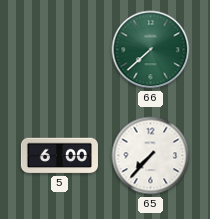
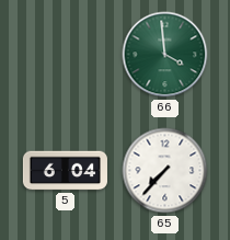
66: 7:38 -> 3:59
5: 6:00 -> 6:04
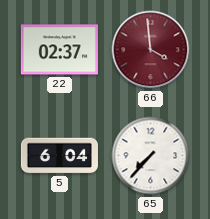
22: none -> 02:37
66 dial: green -> burgundy
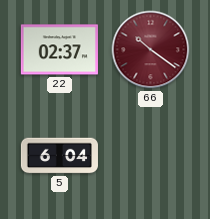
66: 3:59 -> 10:21
65: 7:37 -> none
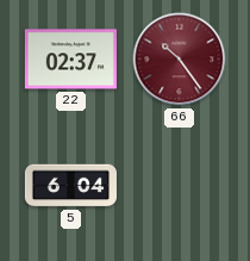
66: 10:21 -> 10:24
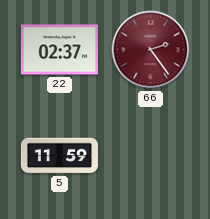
66: 10:24 -> 2:24
5: 6:04 -> 11:59
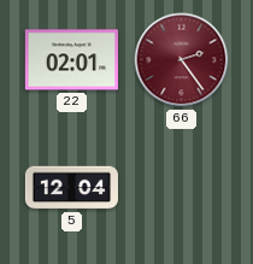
22: 02:37 -> 02:01
5: 11:59 -> 12:04
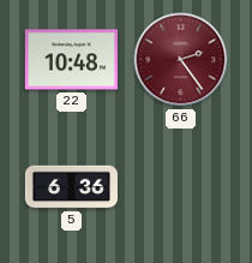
22: 02:01 -> 10:48
5: 12:04 -> 6:36
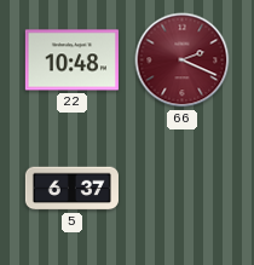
66: 2:24 -> 2:19
5: 6:36 -> 6:37
